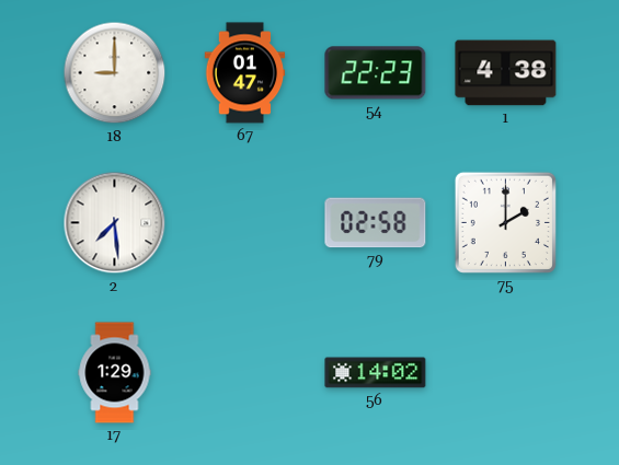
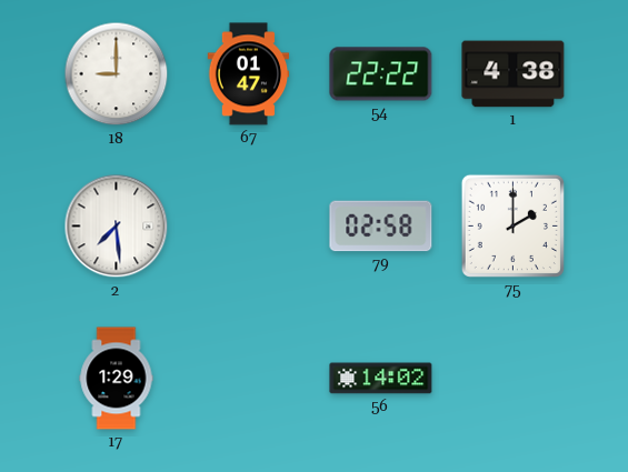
54: 22:23 -> 22:22
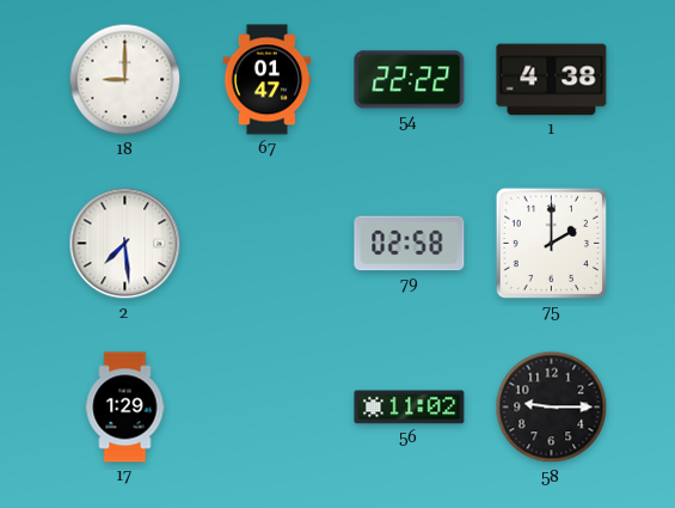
56: 14:02 -> 11:02
58: none -> 9:15
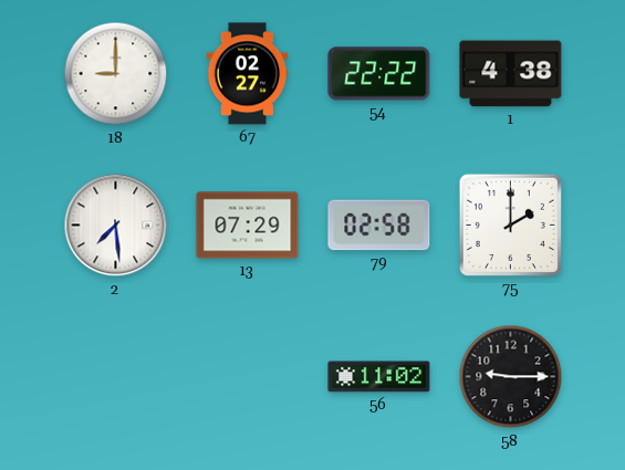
67: 01:47 -> 02:27
13: none -> 07:29
17: 1:29 -> none
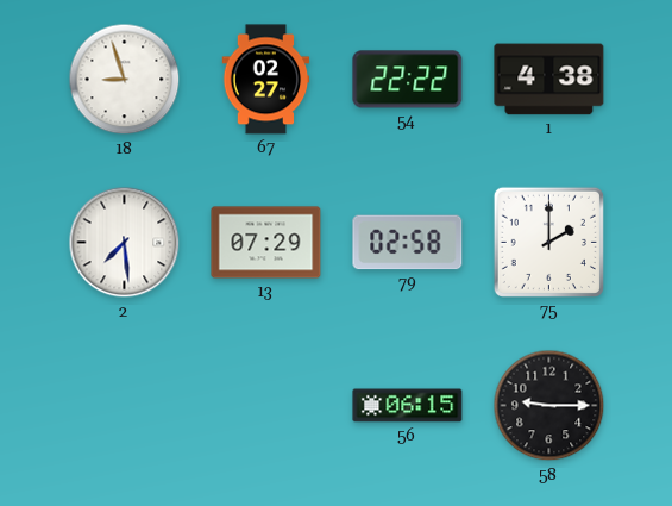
18: 9:00 -> 8:57
56: 11:02 -> 06:15
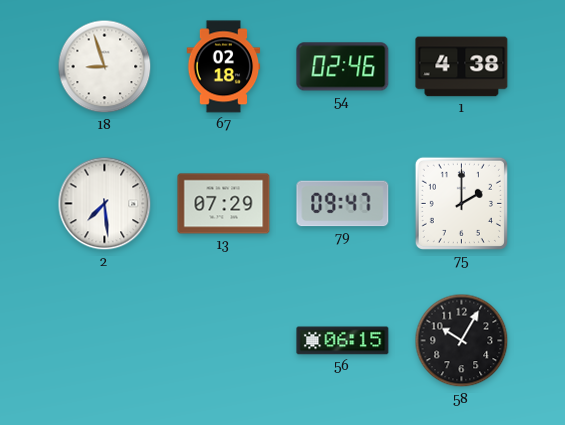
67: 02:27 -> 02:18
54: 22:22 -> 02:46
79: 02:58 -> 09:47
58: 9:15 -> 10:05
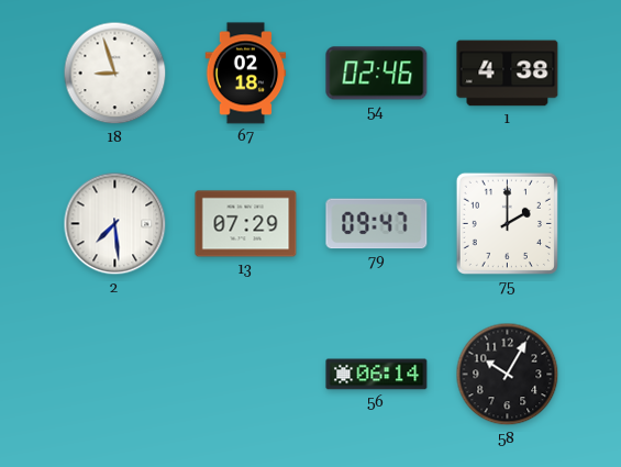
56: 06:15 -> 06:14
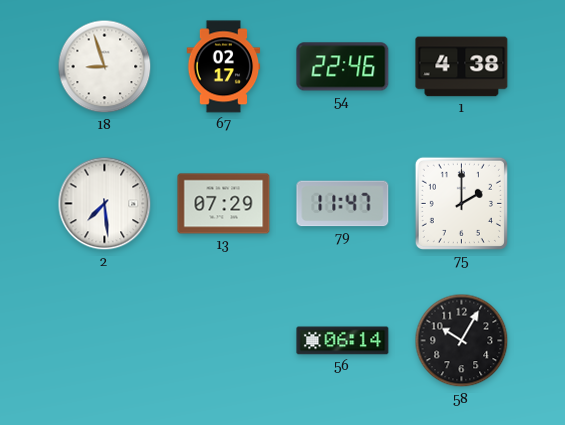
67: 02:18 -> 02:17
54: 02:46 -> 22:46
79: 09:47 -> 11:47
